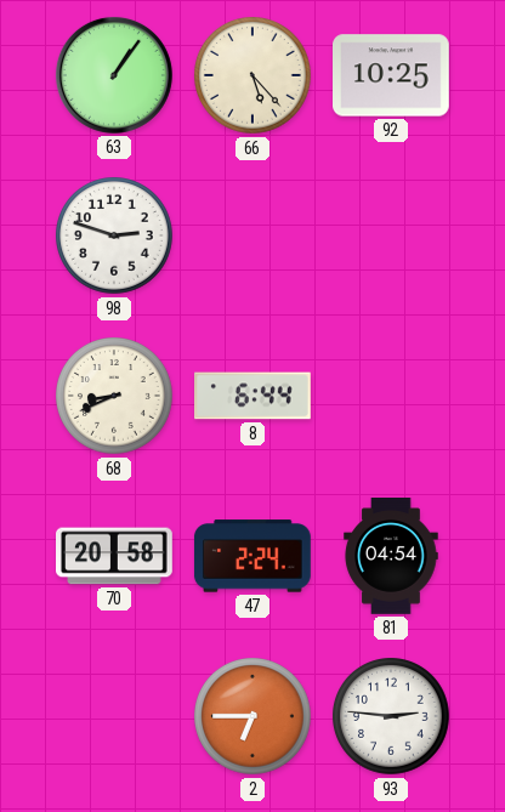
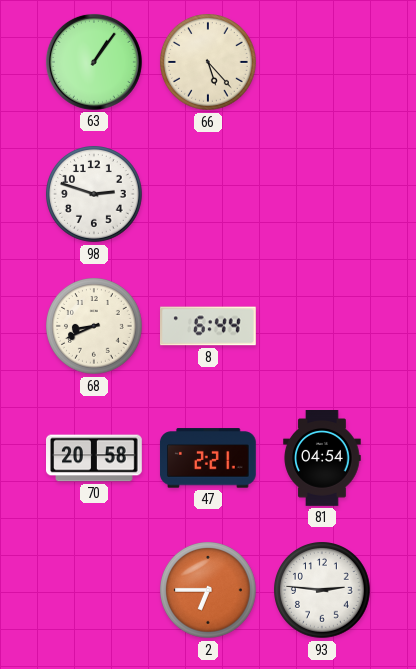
92: 10:25 -> none
47: 2:24 -> 2:21
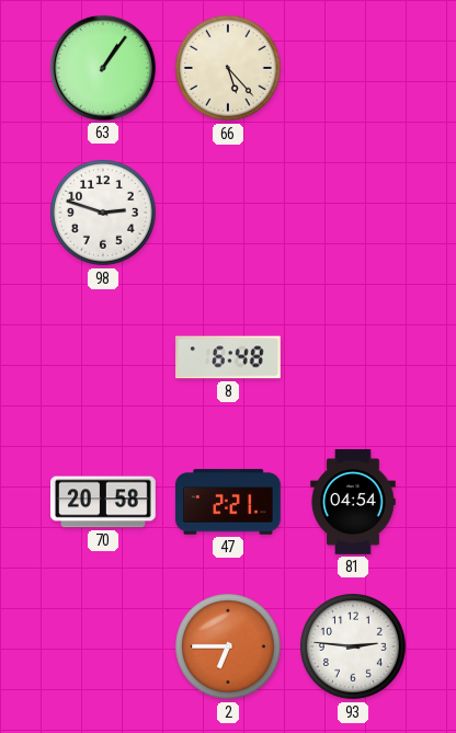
68: 8:41 -> none
8: 6:44 -> 6:48
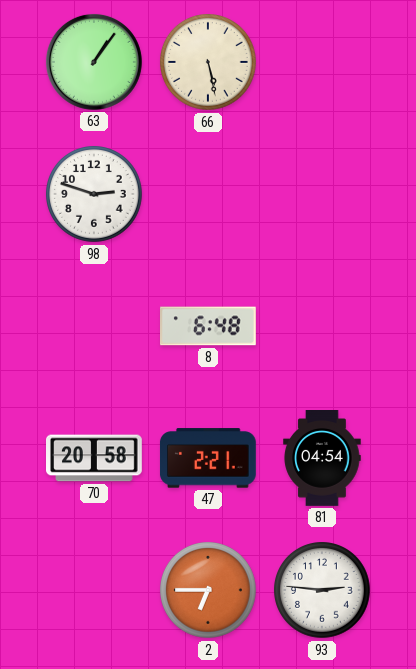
66: 5:23 -> 5:28
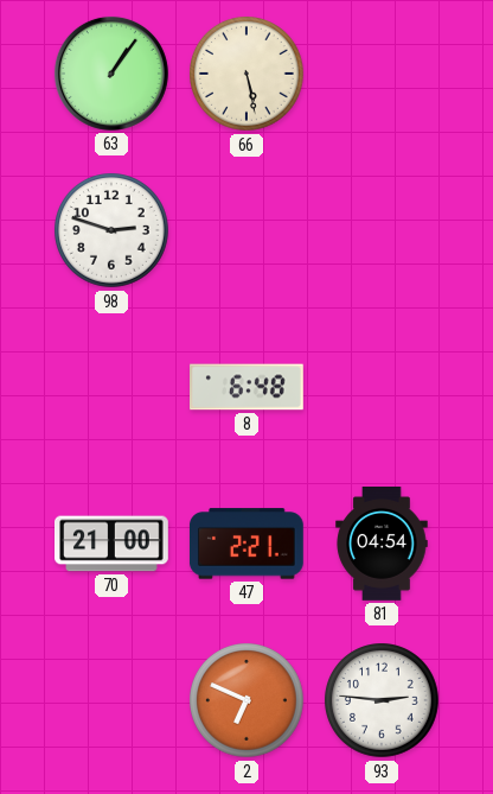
70: 20:58 -> 21:00
2: 6:45 -> 6:49
